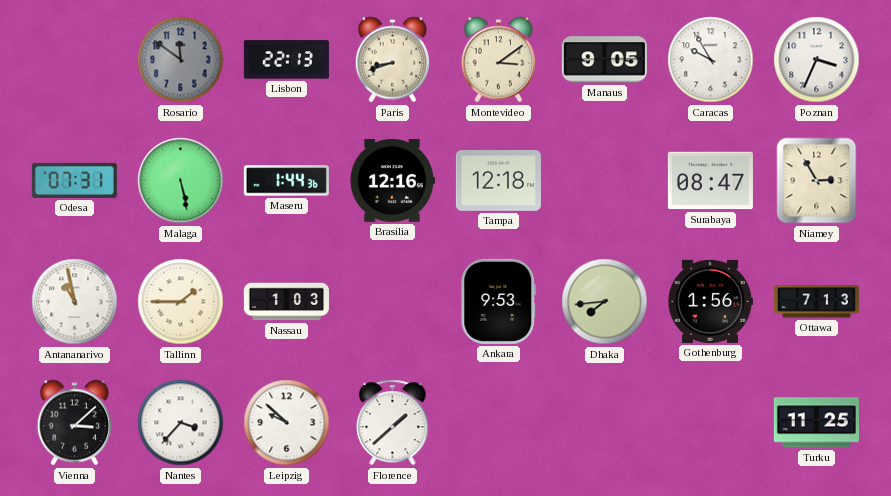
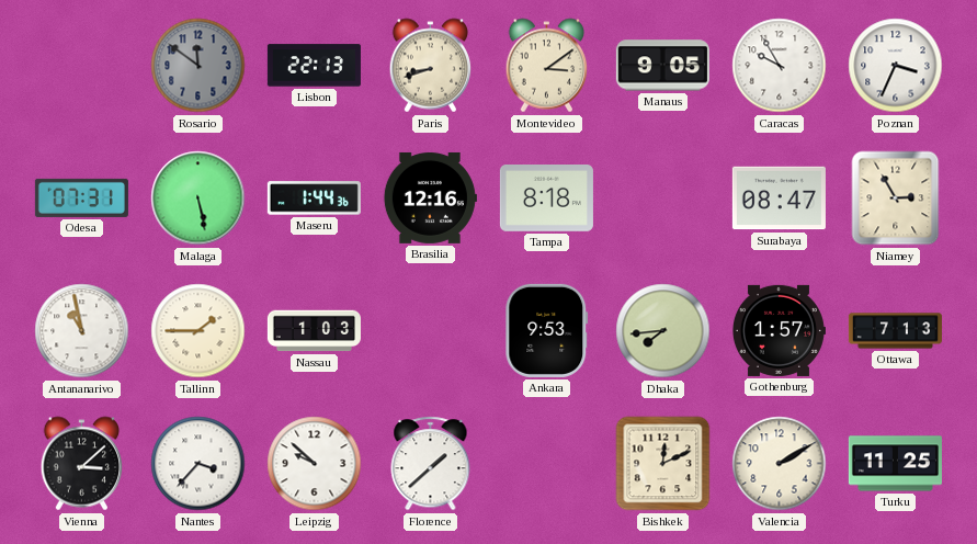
Tampa: 12:18 -> 8:18
Gothenburg: 1:56 -> 1:57
Bishkek: none -> 12:11
Valencia: none -> 2:10
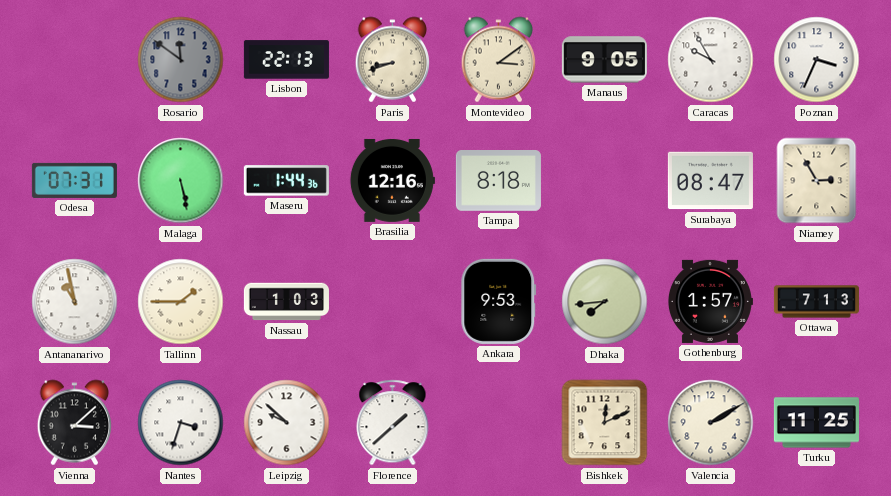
Nantes: 3:37 -> 3:33
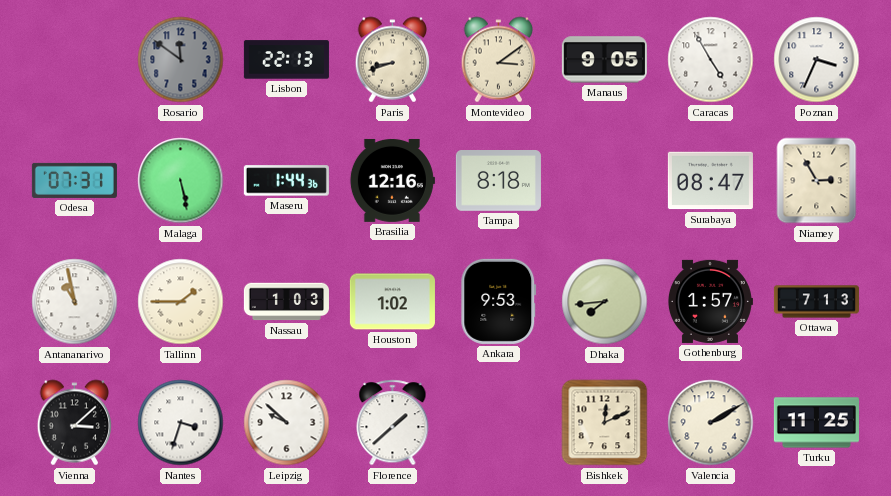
Caracas: 9:55 -> 4:55
Houston: none -> 1:02
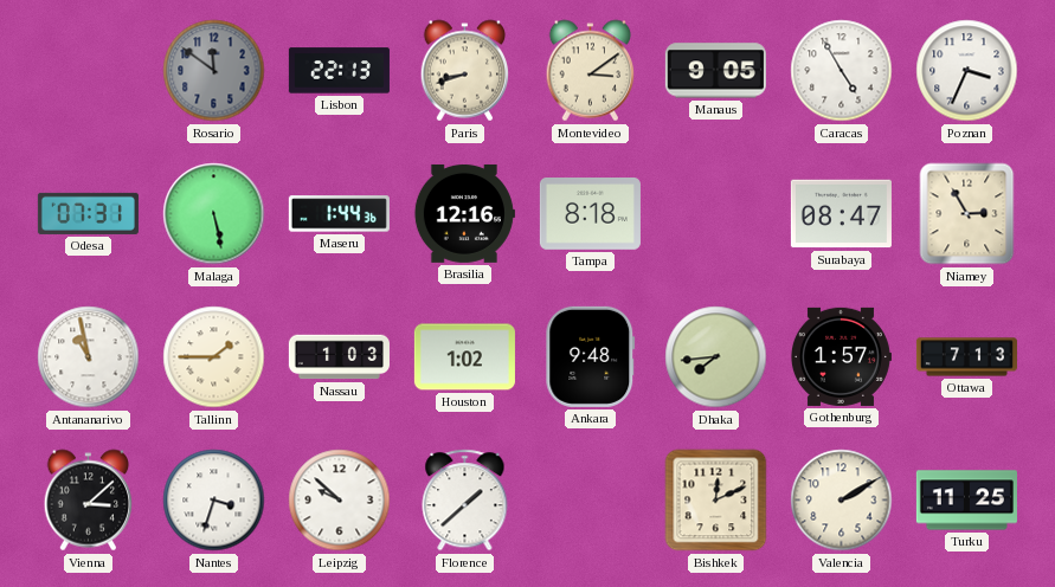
Ankara: 9:53 -> 9:48
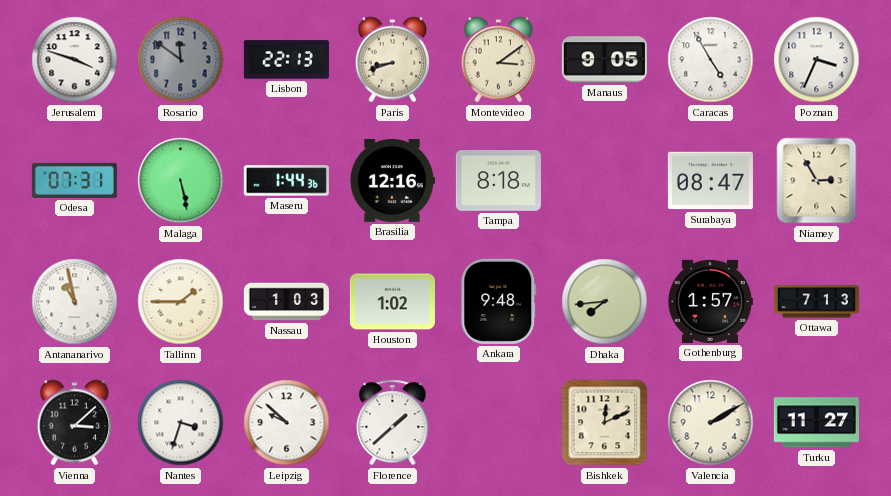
Jerusalem: none -> 3:48
Turku: 11:25 -> 11:27
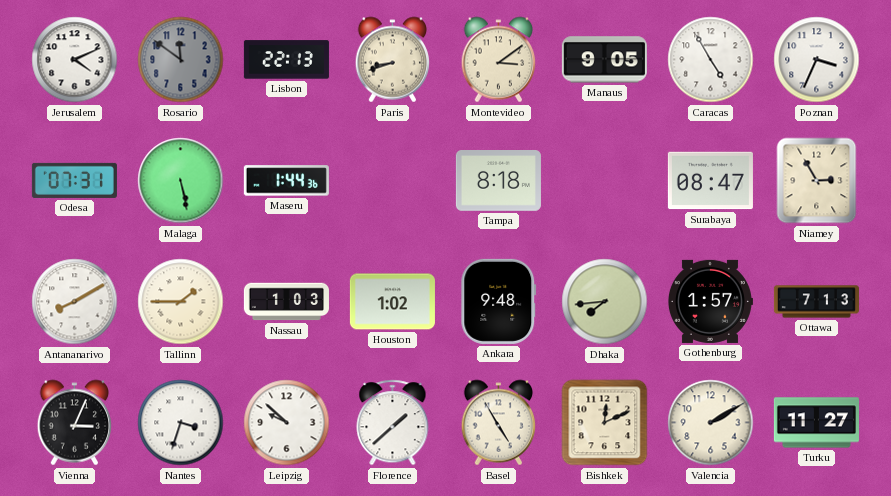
Jerusalem: 3:48 -> 4:11
Brasilia: 12:16 -> none
Antananarivo: 10:58 -> 8:10
Vienna: 3:08 -> 3:04
Basel: none -> 4:55
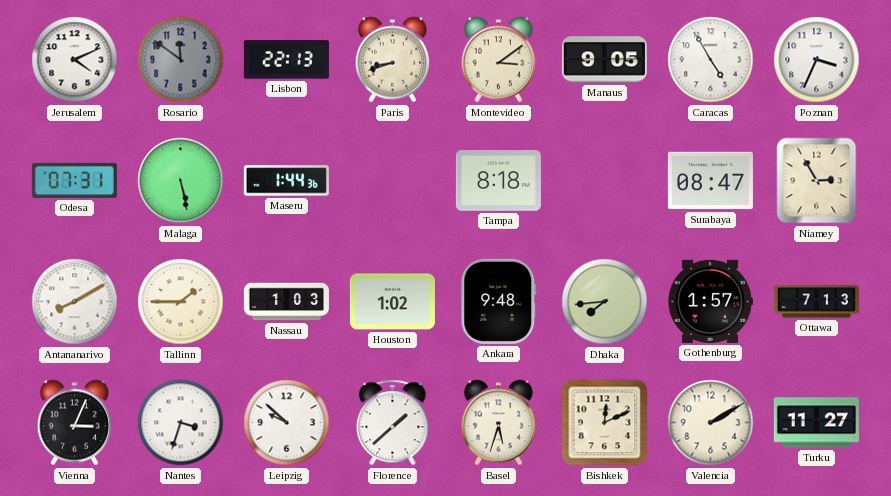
Basel: 4:55 -> 5:33
